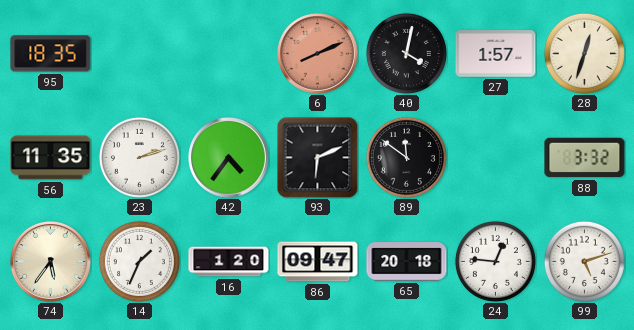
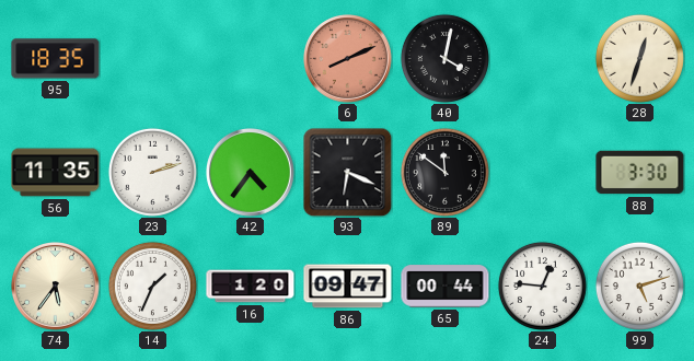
27: 1:57 -> none
93: 6:11 -> 6:19
88: 3:32 -> 3:30
65: 20:18 -> 00:44
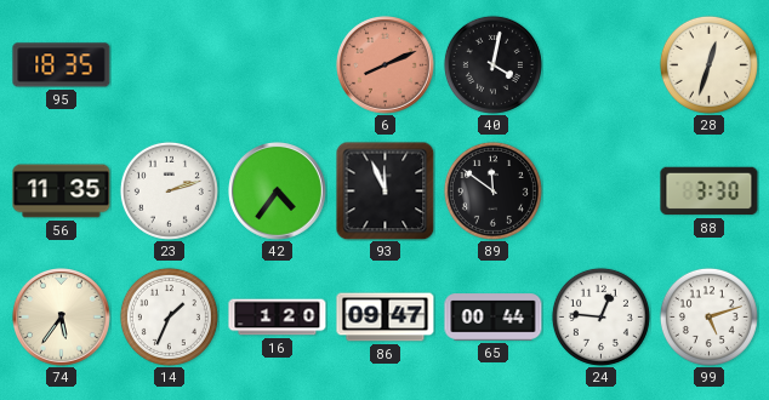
93: 6:19 -> 11:56
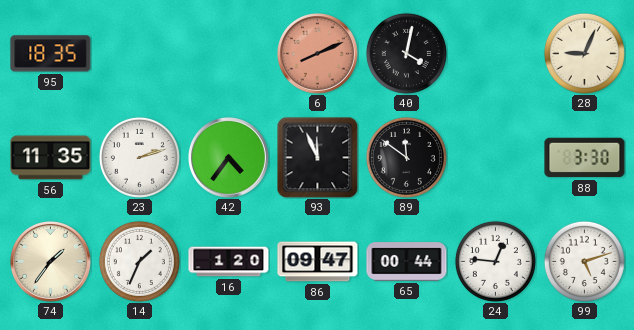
28: 12:33 -> 9:04
74: 5:36 -> 1:36
